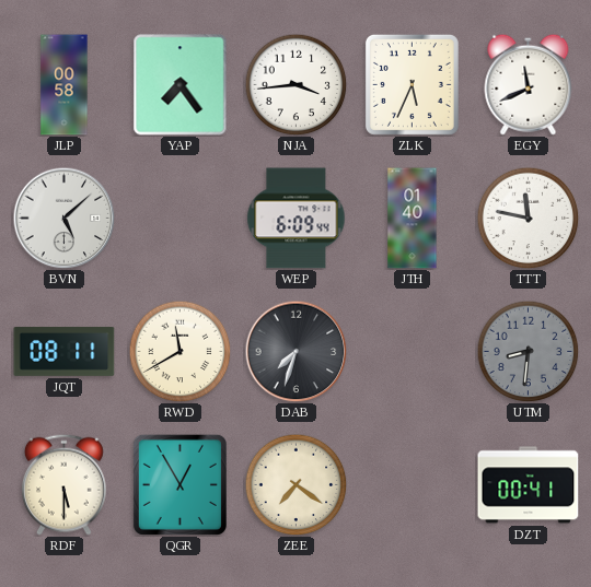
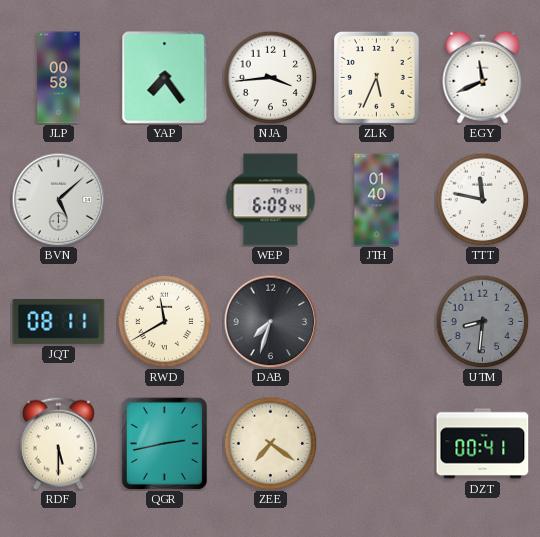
QGR: 12:55 -> 2:43
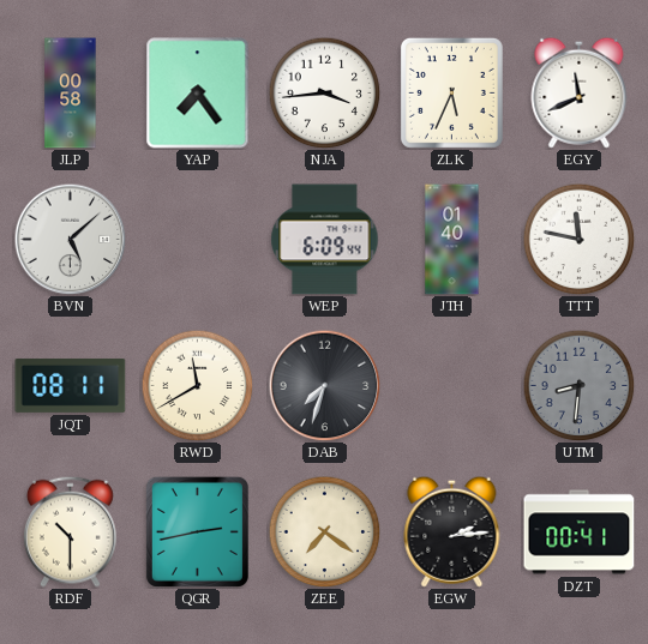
RDF: 5:30 -> 10:30
EGW: none -> 2:14
